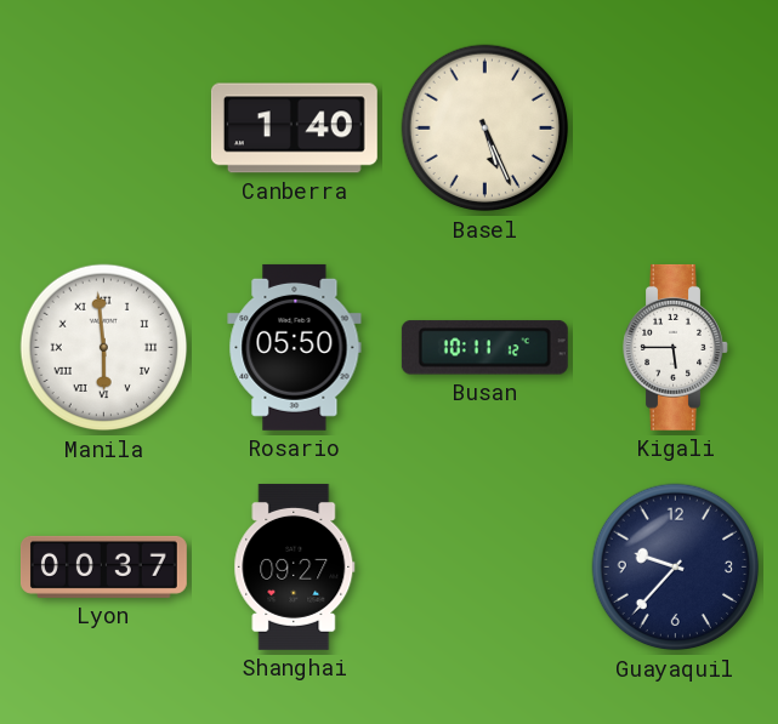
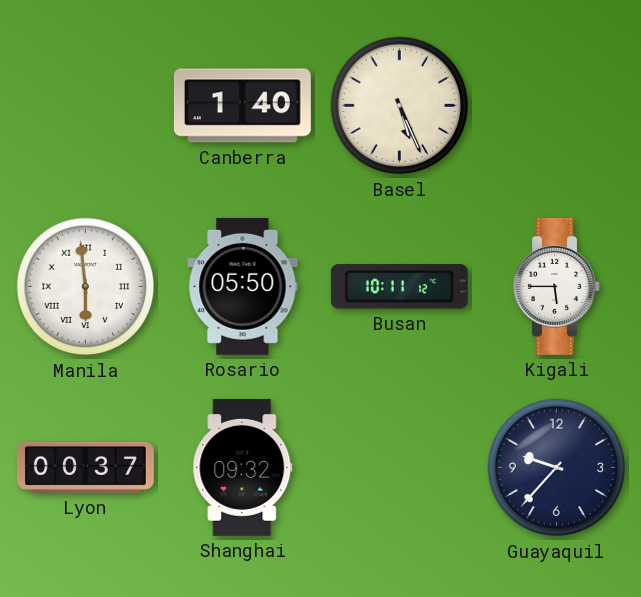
Shanghai: 09:27 -> 09:32
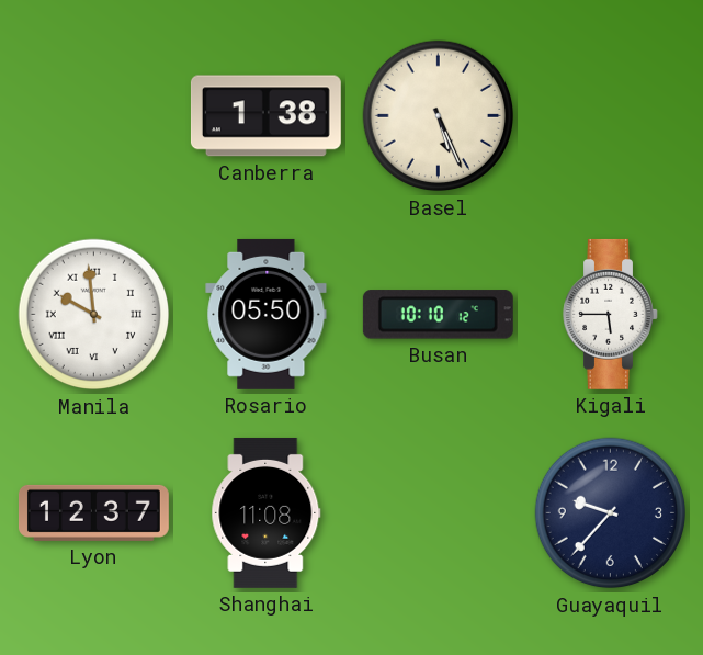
Canberra: 1:40 -> 1:38
Manila: 5:59 -> 9:59
Busan: 10:11 -> 10:10
Lyon: 00:37 -> 12:37
Shanghai: 09:32 -> 11:08
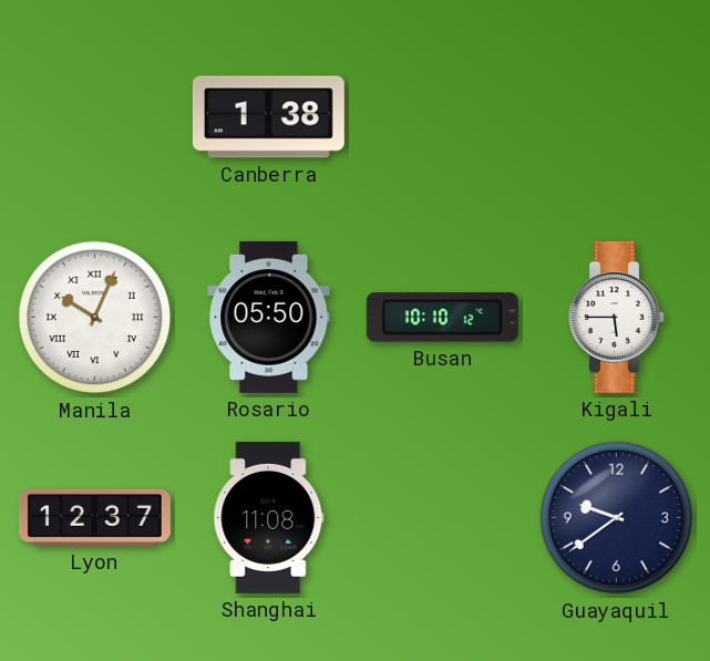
Basel: 5:26 -> none
Manila: 9:59 -> 10:04
Guayaquil: 9:37 -> 9:39
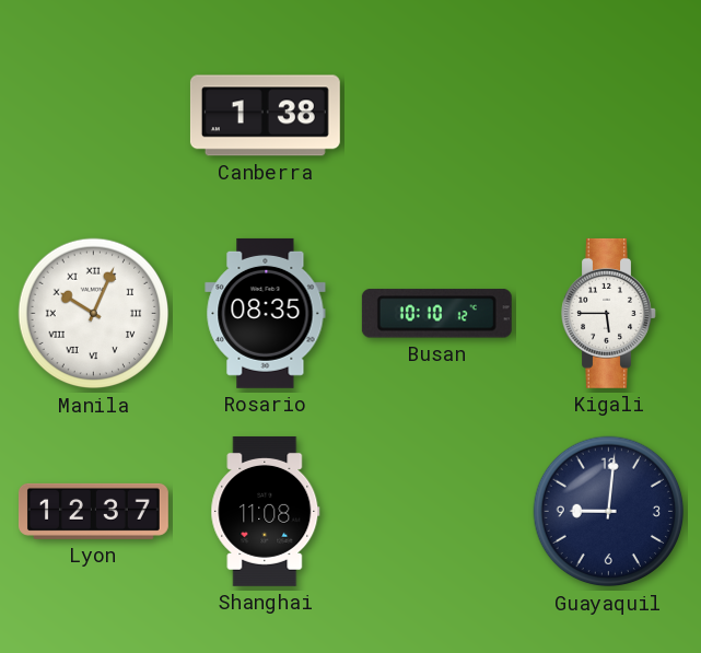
Rosario: 05:50 -> 08:35
Guayaquil: 9:39 -> 9:01
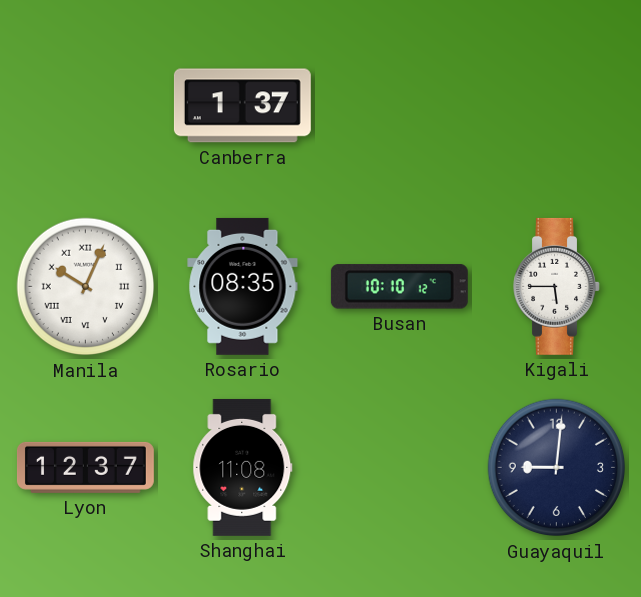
Canberra: 1:38 -> 1:37
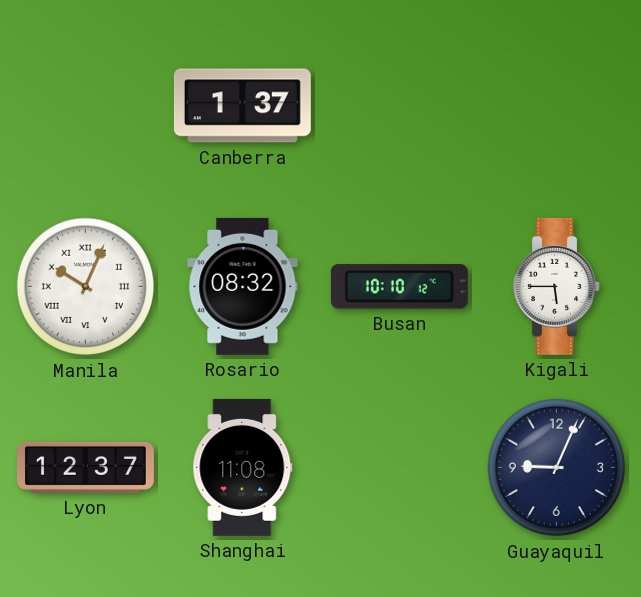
Rosario: 08:35 -> 08:32
Guayaquil: 9:01 -> 9:04
